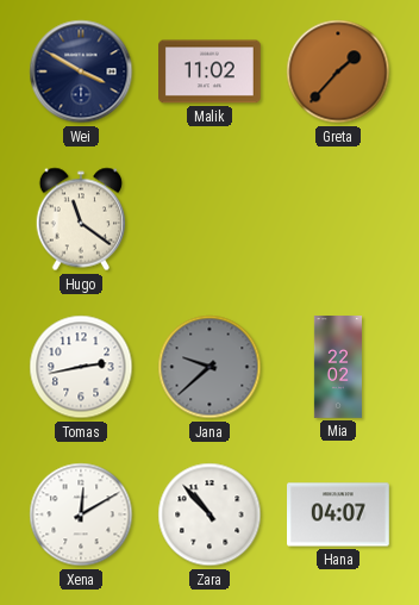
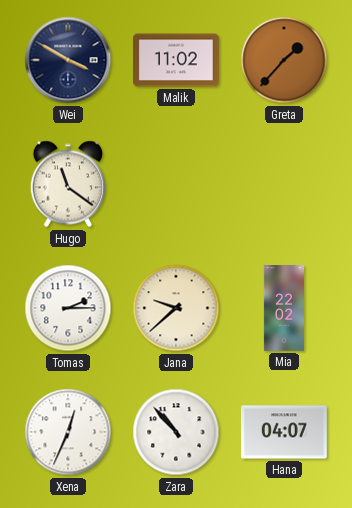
Tomas: 2:43 -> 2:15
Jana dial: grey -> cream
Xena: 12:10 -> 12:34
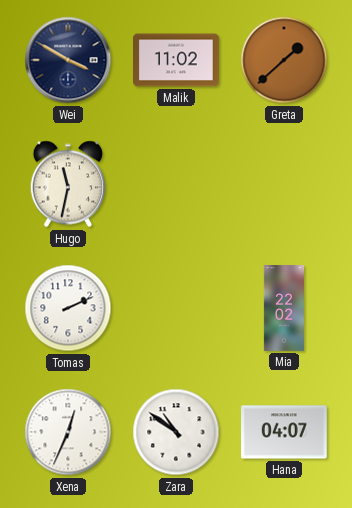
Greta: 1:37 -> 1:38
Hugo: 11:21 -> 11:32
Tomas: 2:15 -> 2:11
Jana: 9:38 -> none
Zara: 10:53 -> 10:51
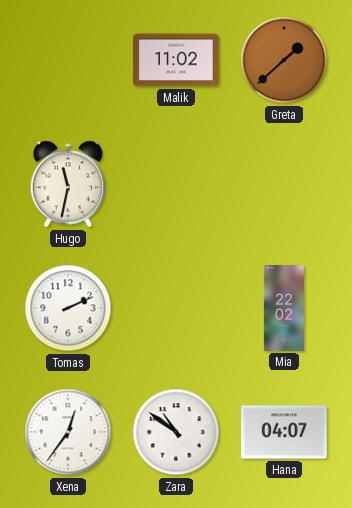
Wei: 3:50 -> none
Xena: 12:34 -> 12:36
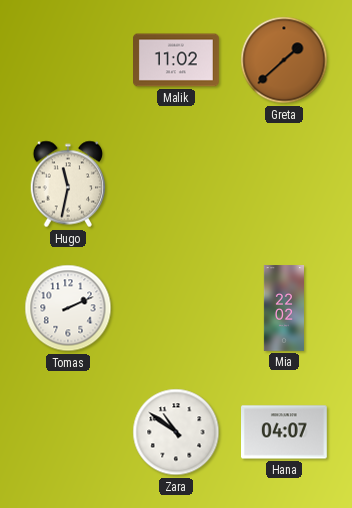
Xena: 12:36 -> none
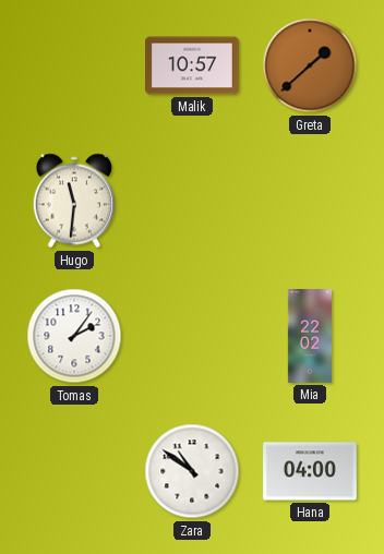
Malik: 11:02 -> 10:57
Hugo: 11:32 -> 11:31
Tomas: 2:11 -> 2:06
Hana: 04:07 -> 04:00
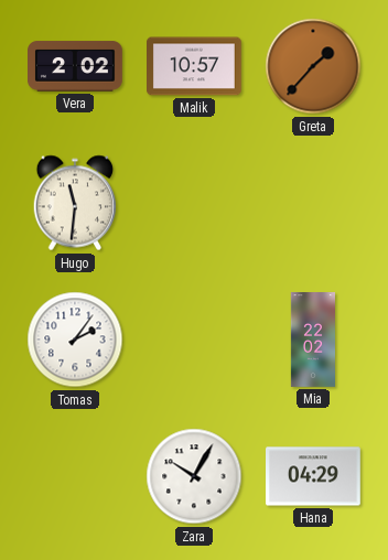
Vera: none -> 2:02
Greta: 1:38 -> 1:37
Zara: 10:51 -> 10:05
Hana: 04:00 -> 04:29
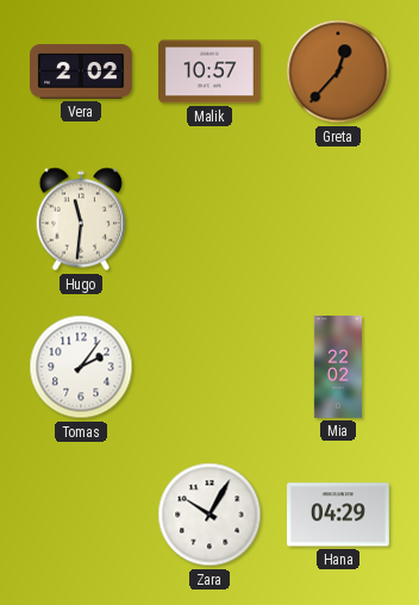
Greta: 1:37 -> 12:37
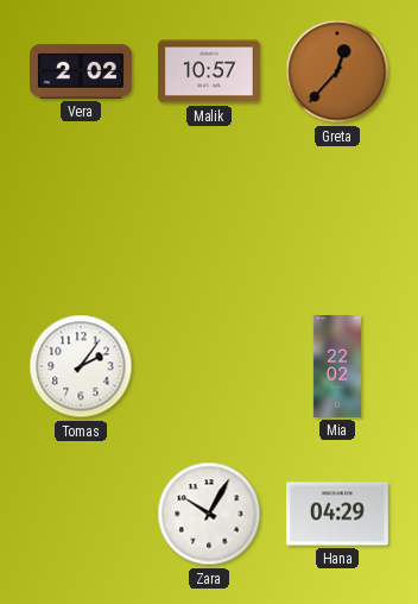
Hugo: 11:31 -> none
